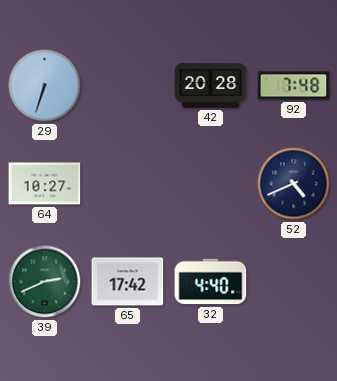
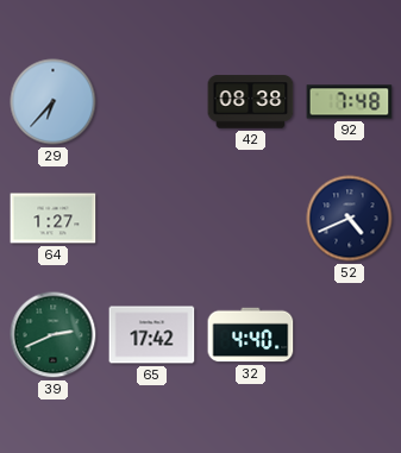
29: 6:33 -> 6:37
42: 20:28 -> 08:38
64: 10:27 -> 1:27
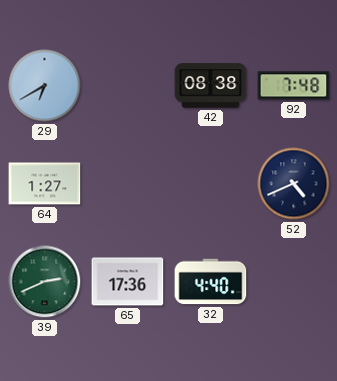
29: 6:37 -> 6:40
65: 17:42 -> 17:36
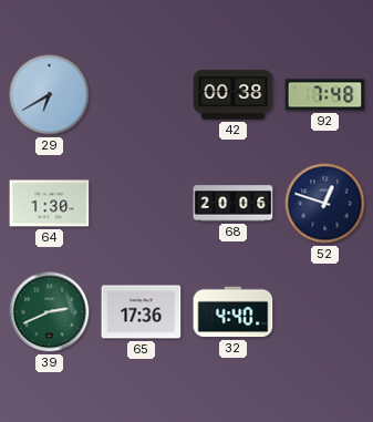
42: 08:38 -> 00:38
64: 1:27 -> 1:30
68: none -> 20:06
52: 4:41 -> 12:48
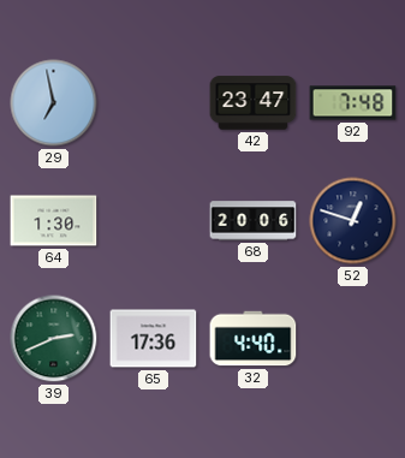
29: 6:40 -> 6:58
42: 00:38 -> 23:47
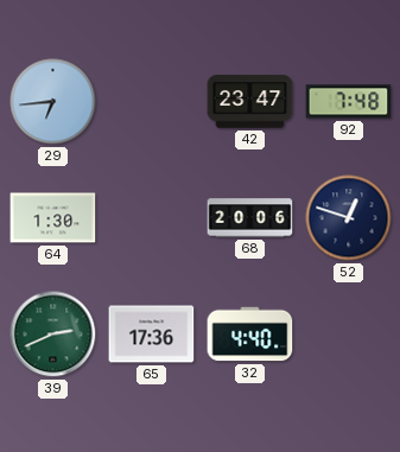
29: 6:58 -> 6:44
